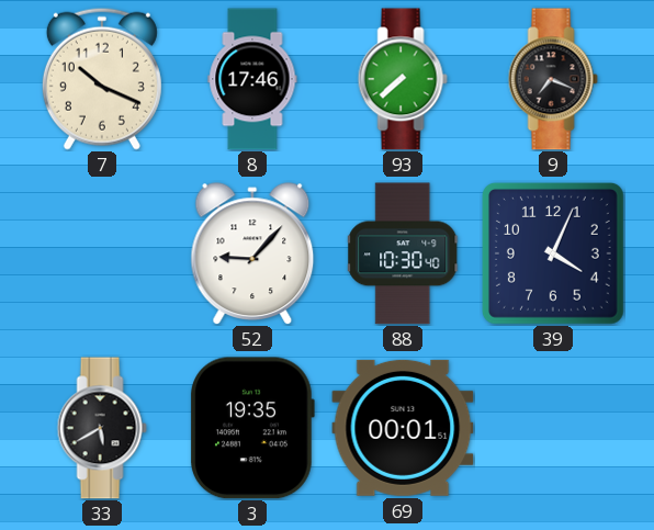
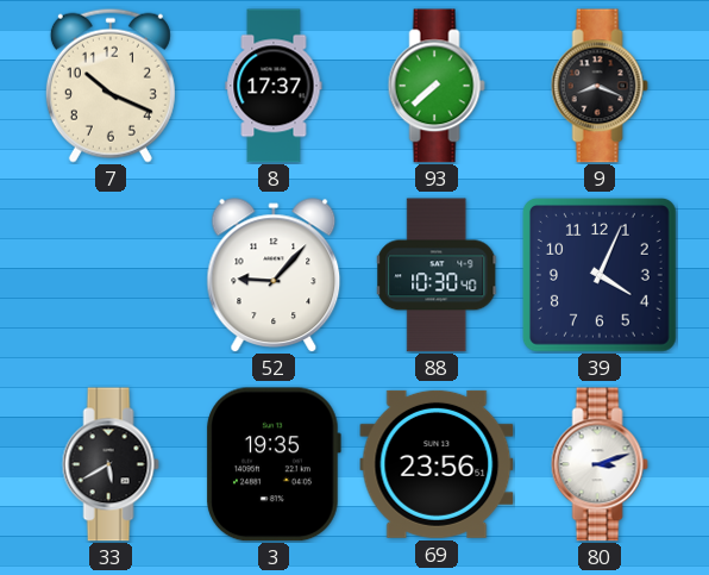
8: 17:46 -> 17:37
9: 7:19 -> 8:19
69: 00:01 -> 23:56
80: none -> 3:12
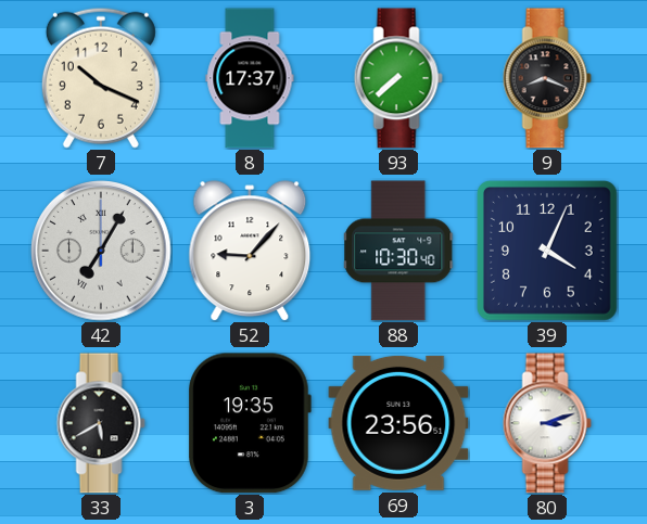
42: none -> 7:05
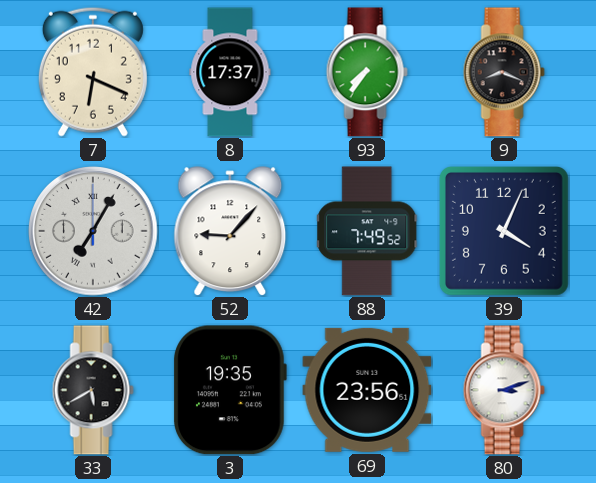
7: 10:19 -> 6:19
93: 7:38 -> 7:36
88: 10:30 -> 7:49
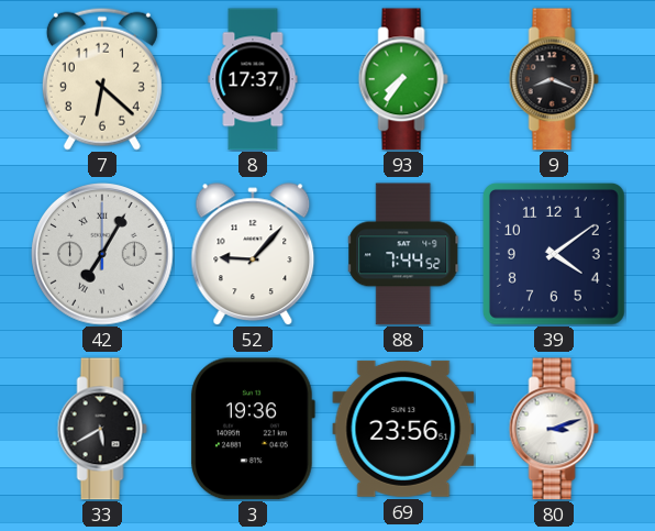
7: 6:19 -> 6:22
88: 7:49 -> 7:44
39: 4:04 -> 4:09
3: 19:35 -> 19:36
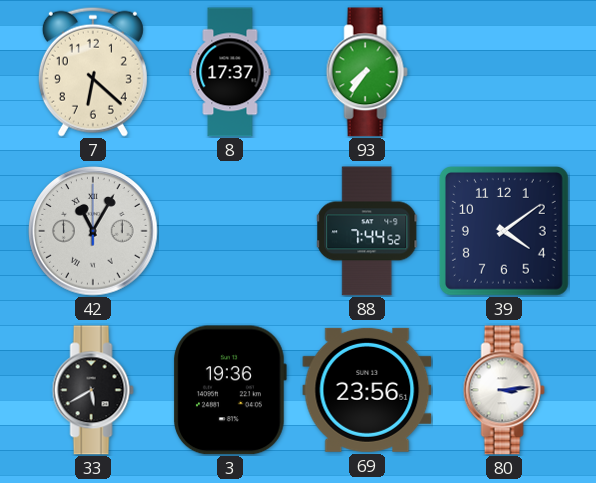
9: 8:19 -> none
42: 7:05 -> 11:05
52: 9:07 -> none
80: 3:12 -> 3:14
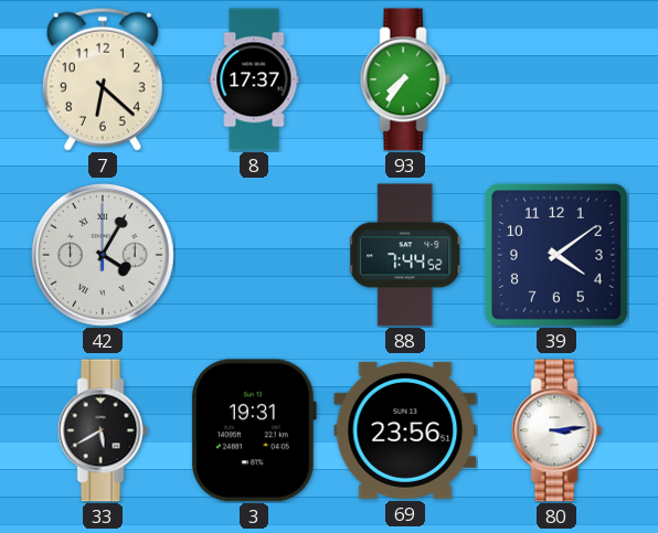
42: 11:05 -> 4:05
3: 19:36 -> 19:31
